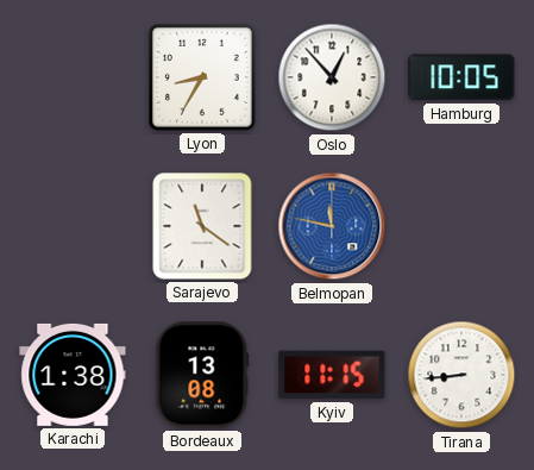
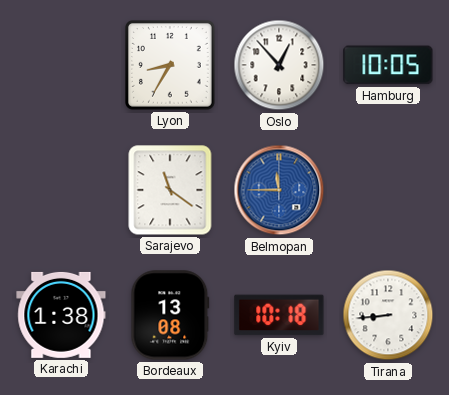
Belmopan: 11:47 -> 11:45
Kyiv: 11:15 -> 10:18
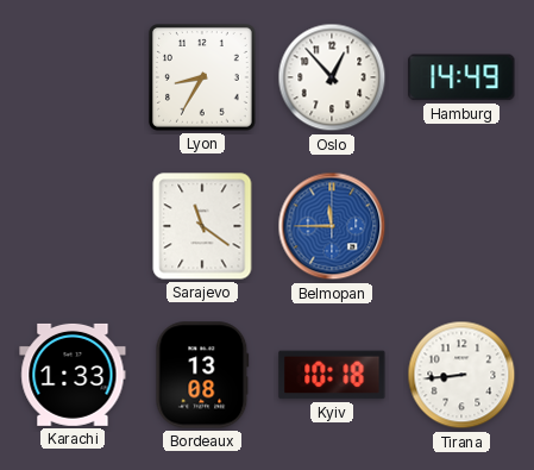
Hamburg: 10:05 -> 14:49
Karachi: 1:38 -> 1:33
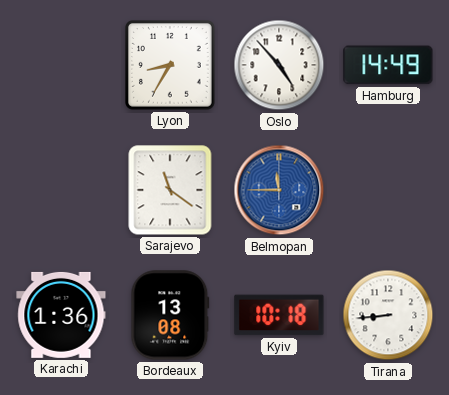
Oslo: 12:53 -> 4:53
Karachi: 1:33 -> 1:36
